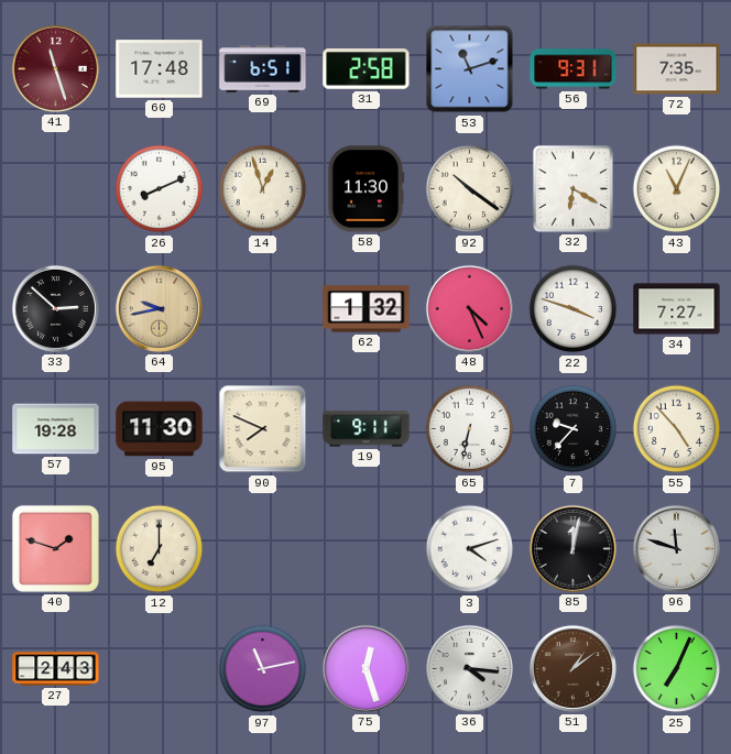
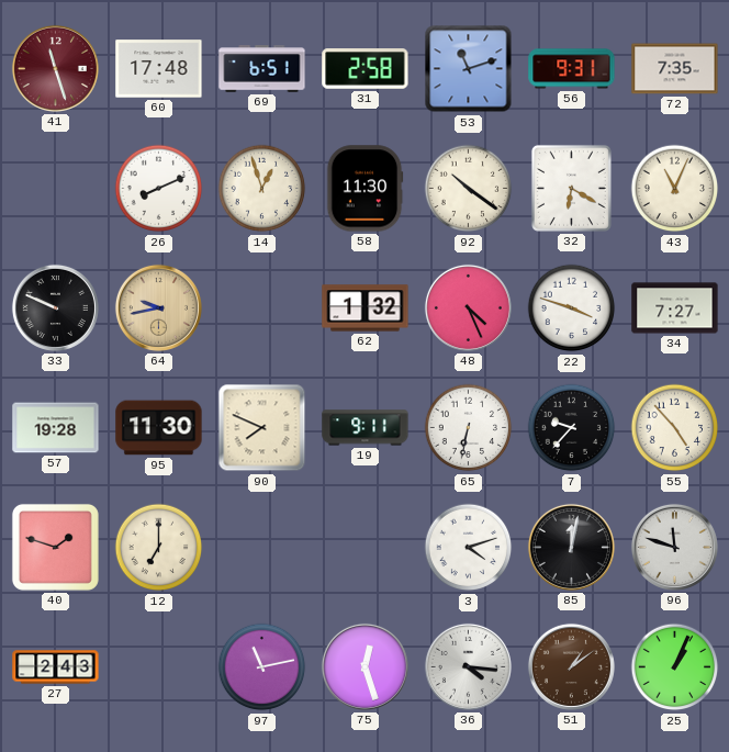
33: 2:52 -> 9:49
25: 7:04 -> 1:04
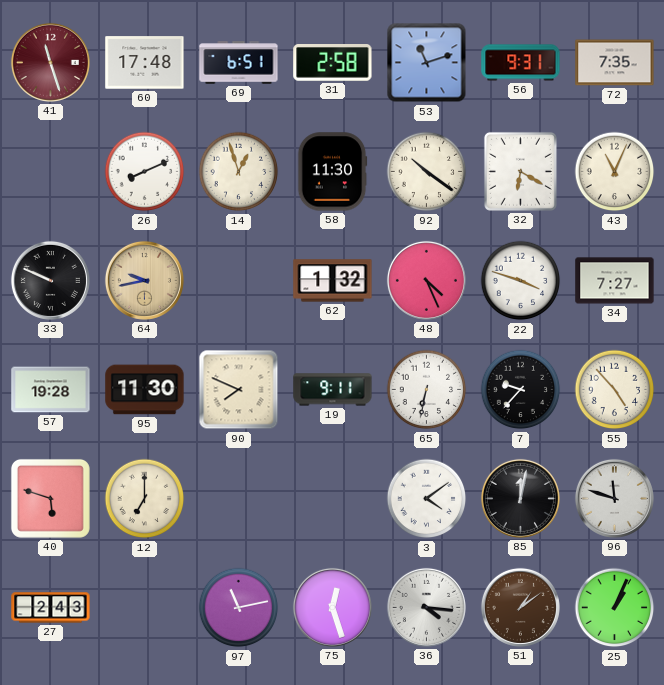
40: 1:48 -> 5:48
3: 4:12 -> 4:09
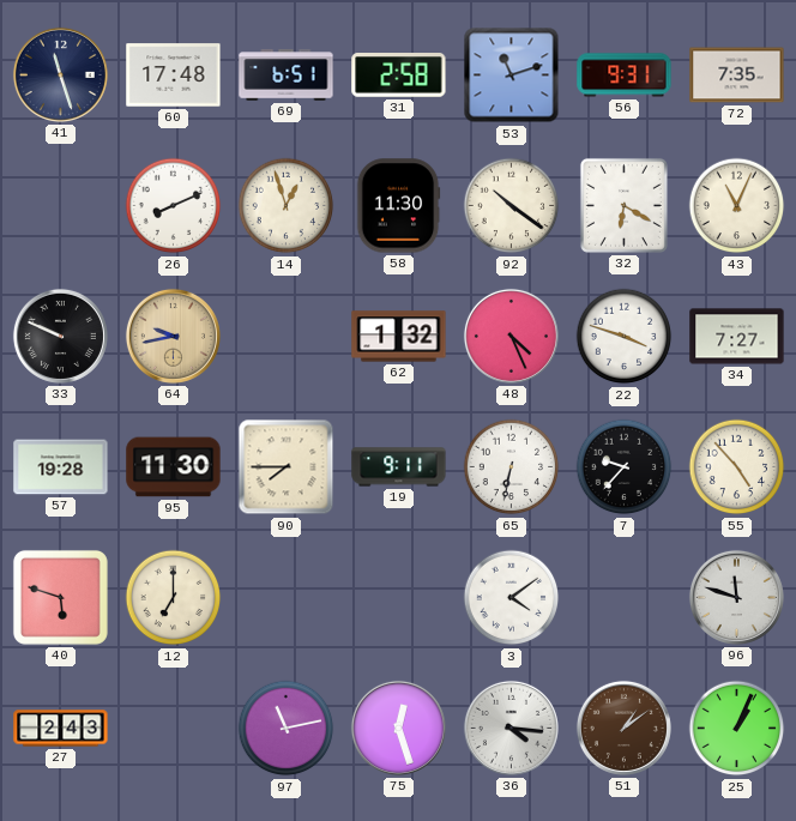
41 dial: burgundy -> navy
90: 7:49 -> 7:45
85: 12:02 -> none
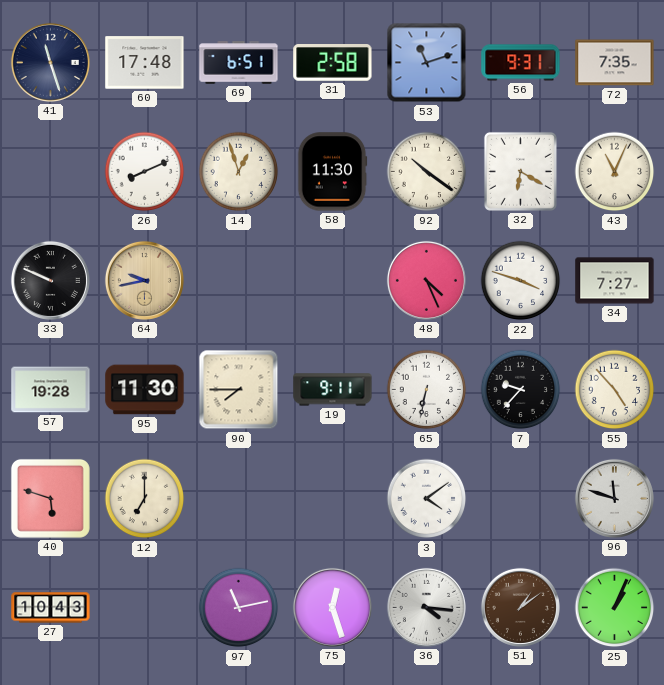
62: 1:32 -> none
27: 2:43 -> 10:43
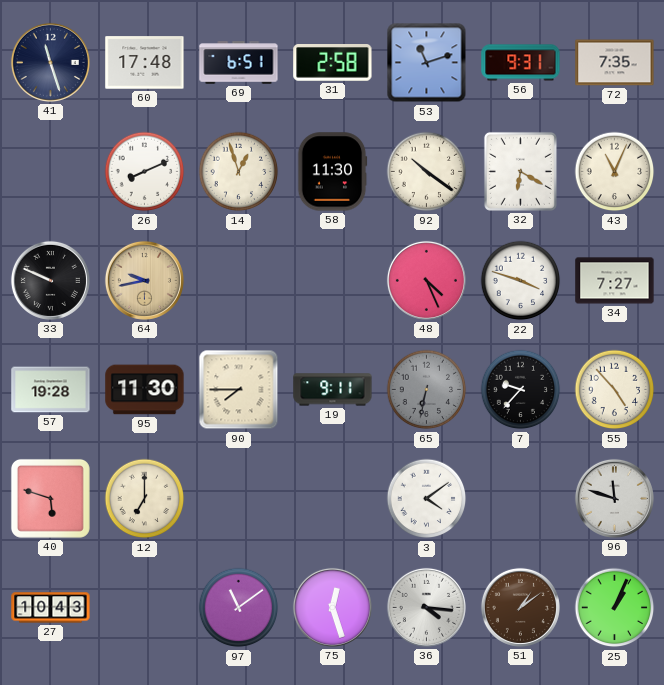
65 dial: white -> grey
97: 11:13 -> 11:09
